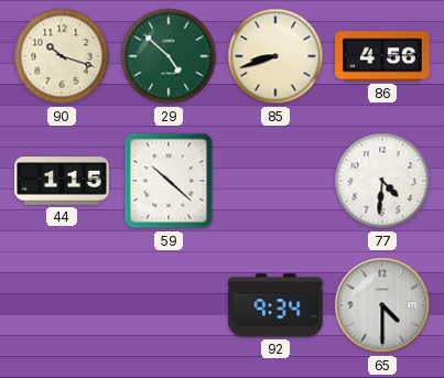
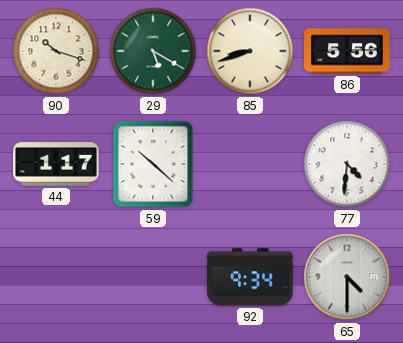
29: 4:52 -> 5:20
86: 4:56 -> 5:56
44: 1:15 -> 1:17
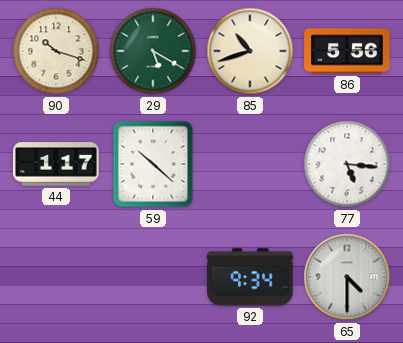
85: 8:42 -> 10:42
77: 4:31 -> 5:16
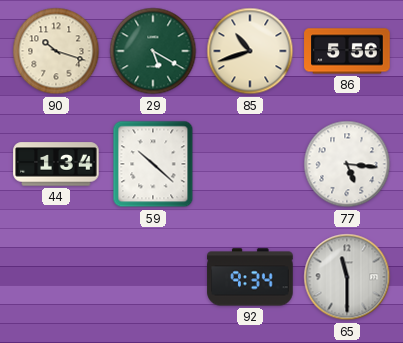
44: 1:17 -> 1:34
65: 4:30 -> 11:30
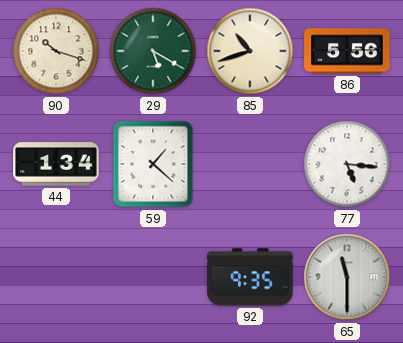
59: 10:22 -> 1:22
92: 9:34 -> 9:35
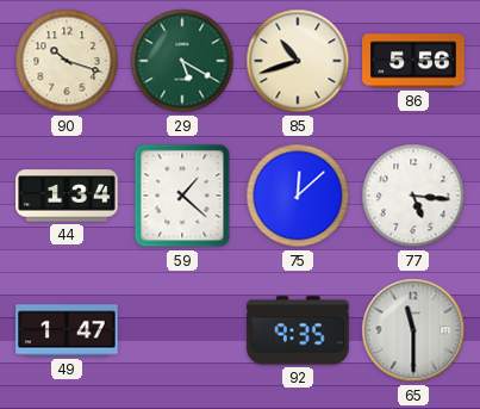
75: none -> 12:08
49: none -> 1:47
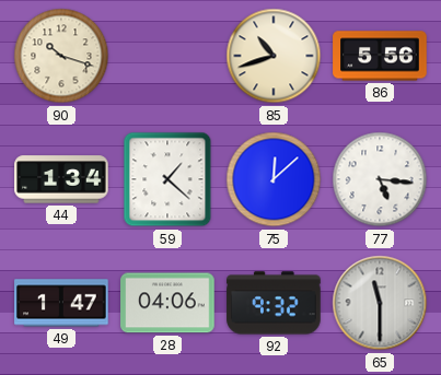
29: 5:20 -> none
28: none -> 04:06
92: 9:35 -> 9:32
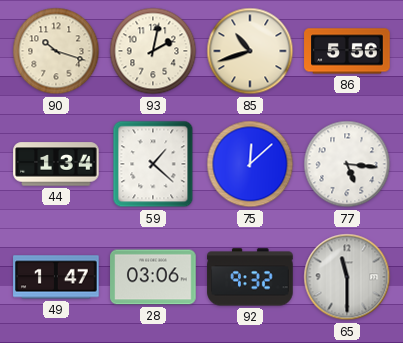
93: none -> 2:02
28: 04:06 -> 03:06
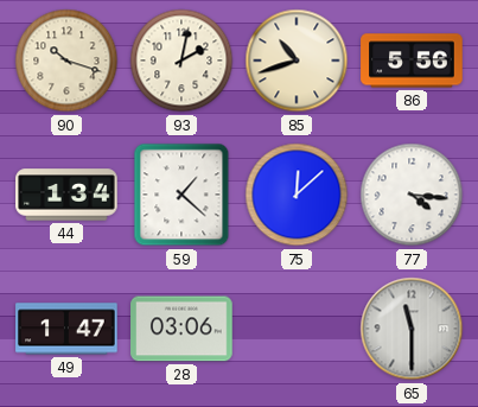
77: 5:16 -> 4:16
92: 9:32 -> none
